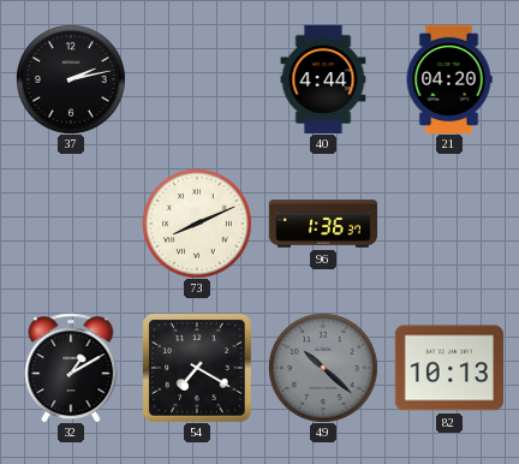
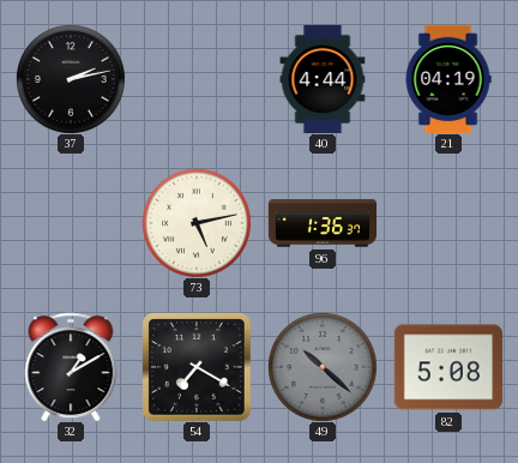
21: 04:20 -> 04:19
73: 8:11 -> 5:13
82: 10:13 -> 5:08
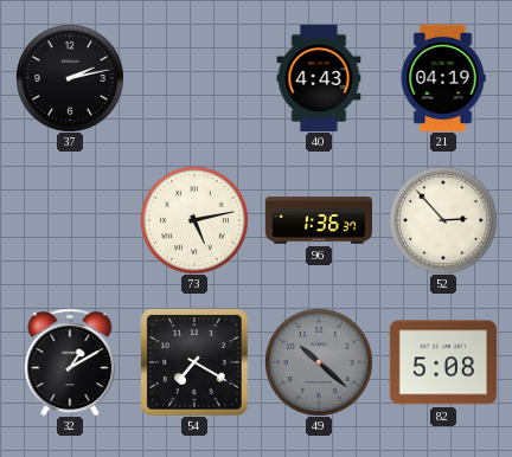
40: 4:44 -> 4:43
52: none -> 2:53
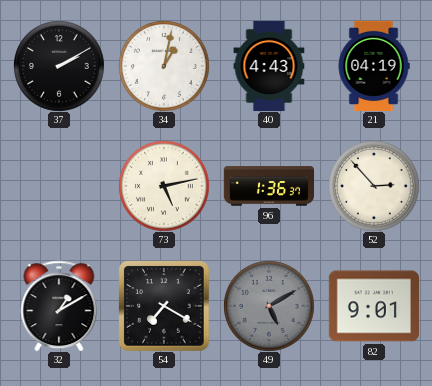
37: 2:13 -> 2:10
34: none -> 1:02
49: 10:22 -> 5:10
82: 5:08 -> 9:01
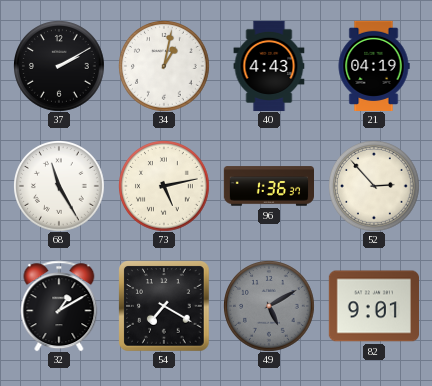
68: none -> 11:25
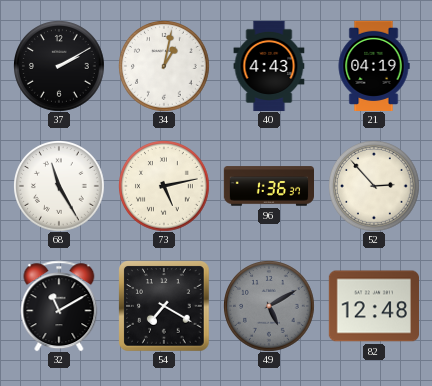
32: 1:10 -> 11:10
82: 9:01 -> 12:48
